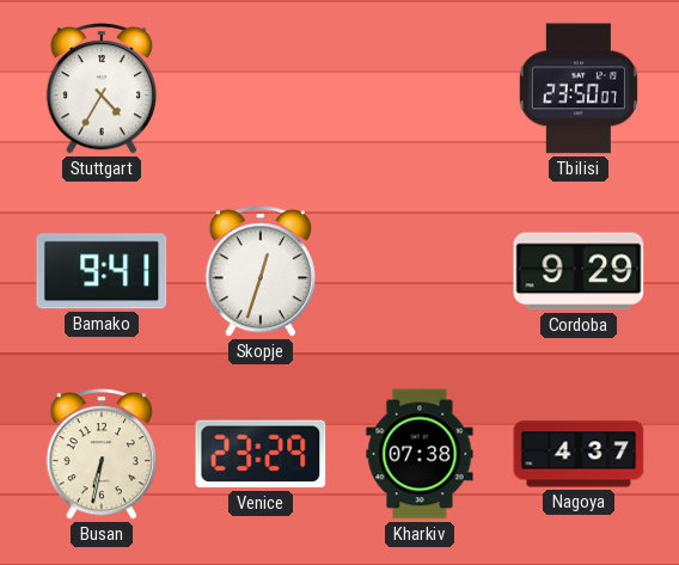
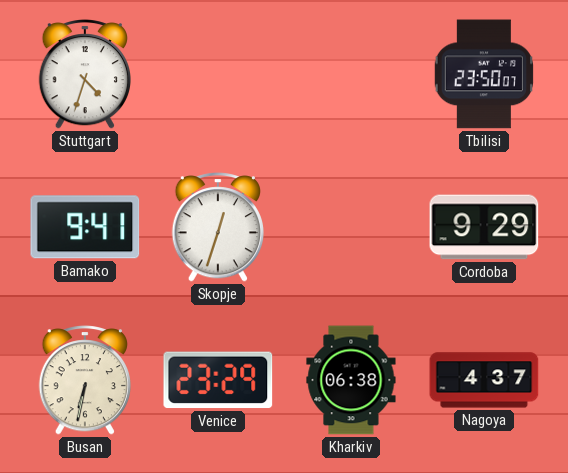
Stuttgart: 4:35 -> 4:33
Kharkiv: 07:38 -> 06:38
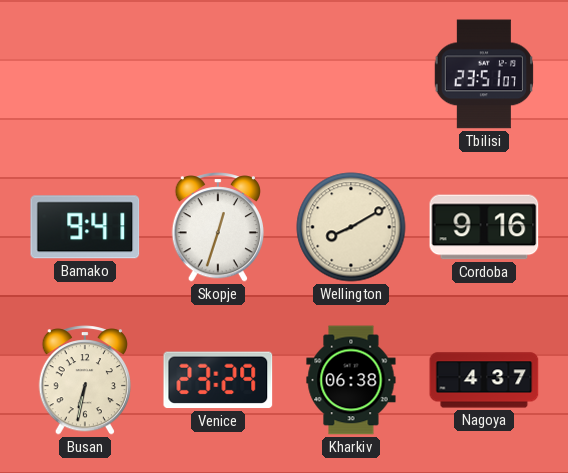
Stuttgart: 4:33 -> none
Tbilisi: 23:50 -> 23:51
Wellington: none -> 8:10
Cordoba: 9:29 -> 9:16
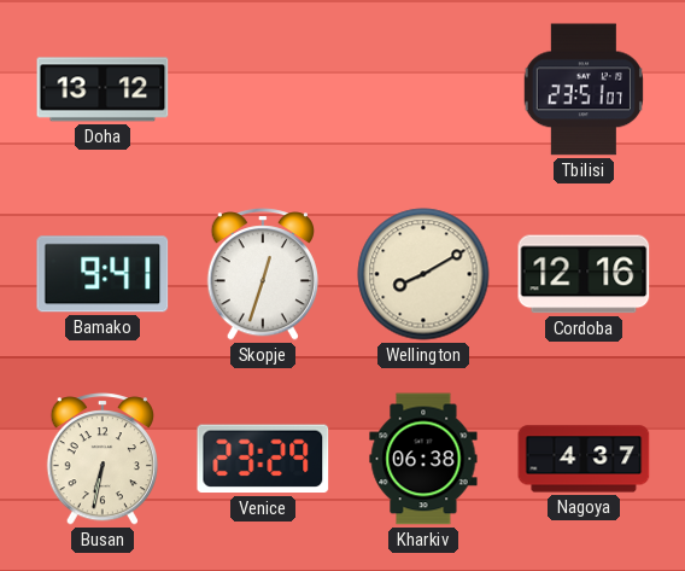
Doha: none -> 13:12
Cordoba: 9:16 -> 12:16
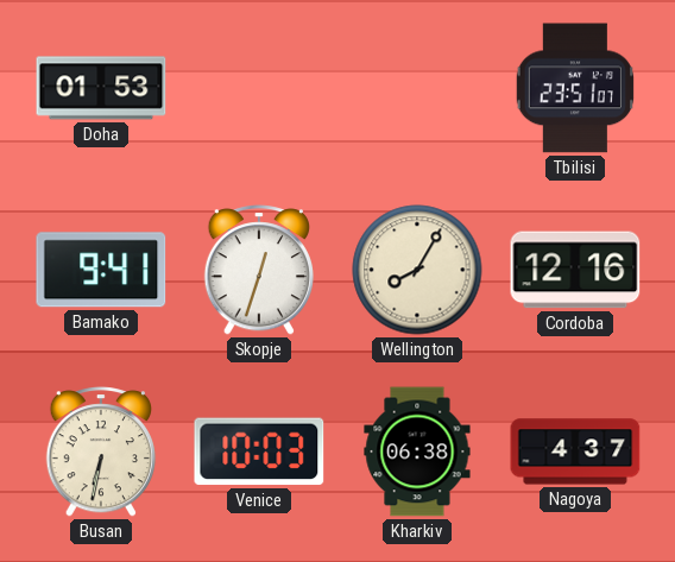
Doha: 13:12 -> 01:53
Wellington: 8:10 -> 8:05
Venice: 23:29 -> 10:03
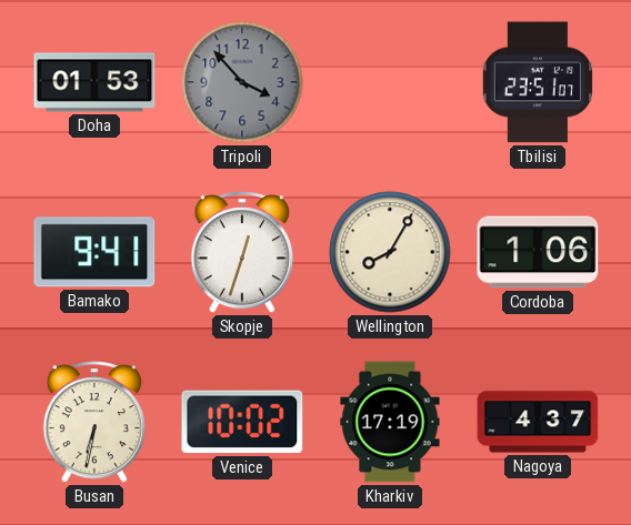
Tripoli: none -> 3:53
Cordoba: 12:16 -> 1:06
Venice: 10:03 -> 10:02
Kharkiv: 06:38 -> 17:19
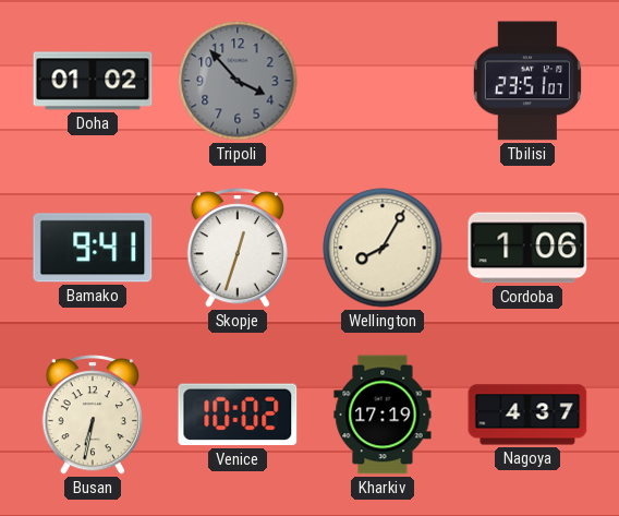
Doha: 01:53 -> 01:02
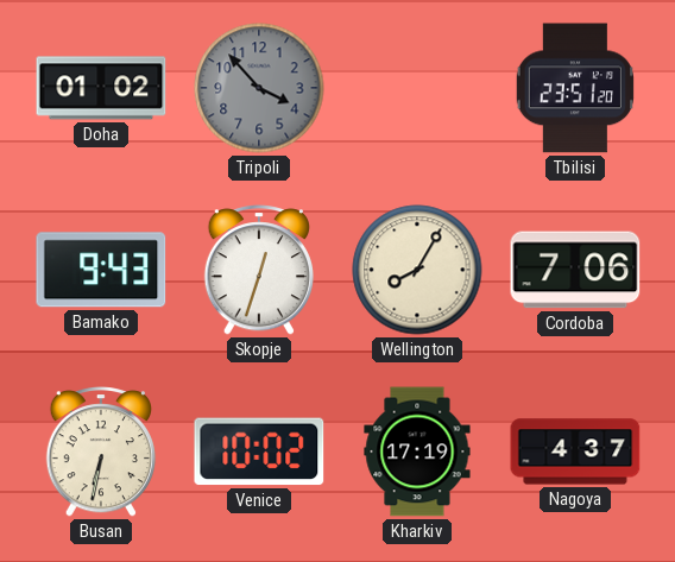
Tbilisi: 23:51:07 -> 23:51:20
Bamako: 9:41 -> 9:43
Cordoba: 1:06 -> 7:06
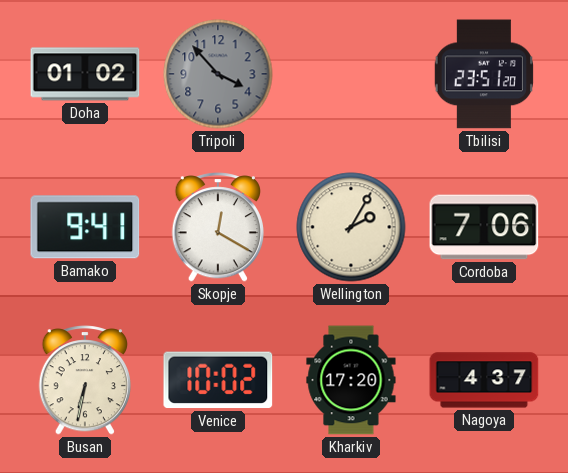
Bamako: 9:43 -> 9:41
Skopje: 12:33 -> 12:20
Wellington: 8:05 -> 2:05
Kharkiv: 17:19 -> 17:20
